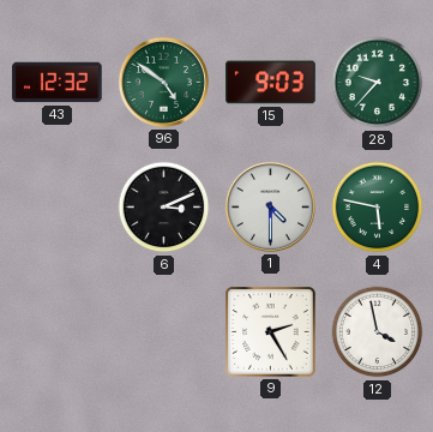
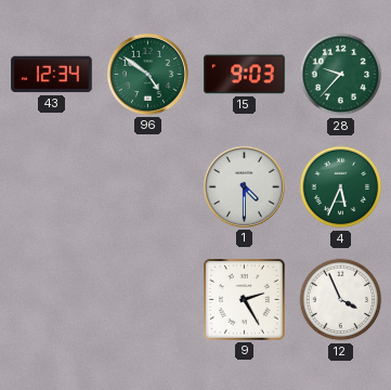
43: 12:32 -> 12:34
6: 3:11 -> none
4: 5:47 -> 5:34
12: 3:58 -> 3:56
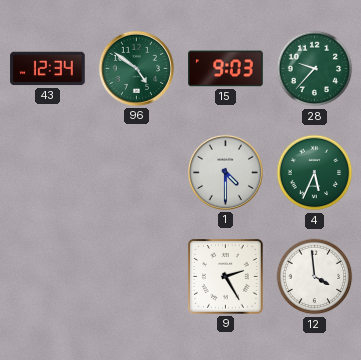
12: 3:56 -> 3:59
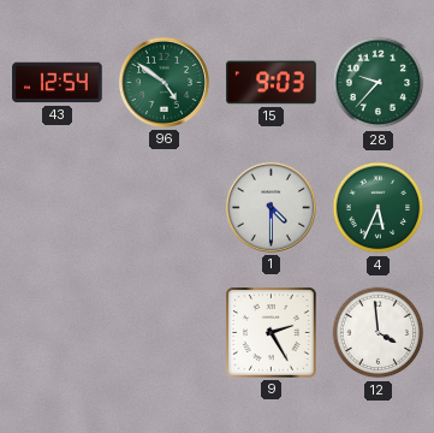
43: 12:34 -> 12:54
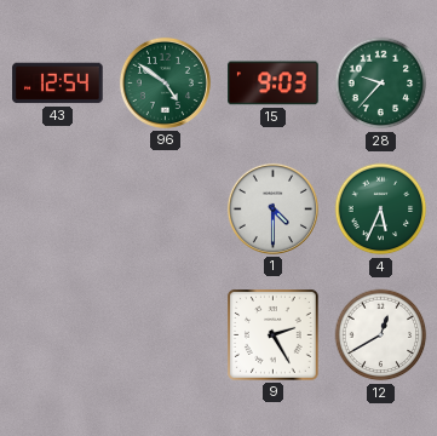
12: 3:59 -> 12:40
